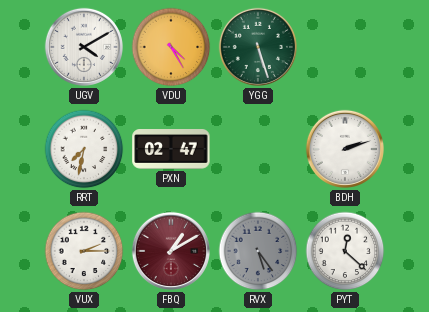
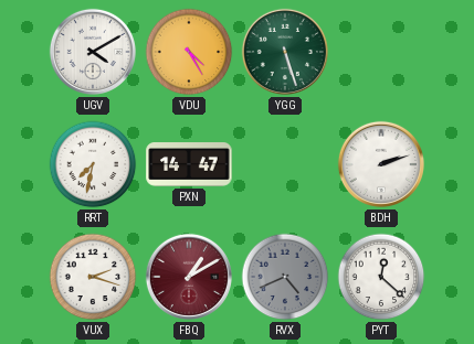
PXN: 02:47 -> 14:47
VUX: 2:15 -> 2:18
RVX: 5:24 -> 4:41
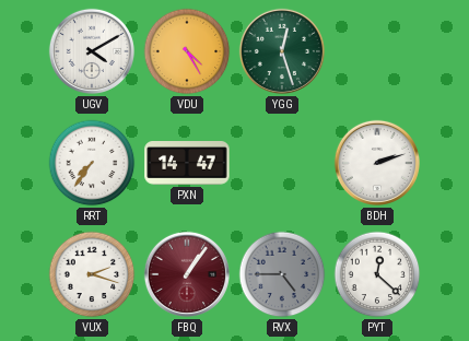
YGG: 5:27 -> 12:27
RRT: 7:32 -> 7:36
FBQ: 1:10 -> 1:06
RVX: 4:41 -> 4:45
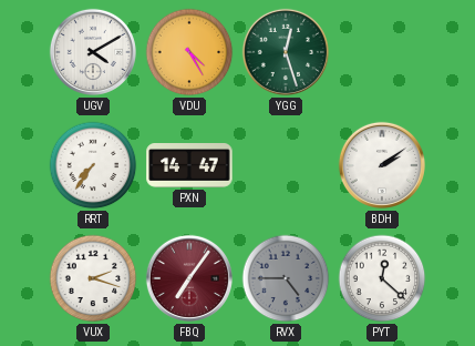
BDH: 2:12 -> 2:09
FBQ: 1:06 -> 7:06
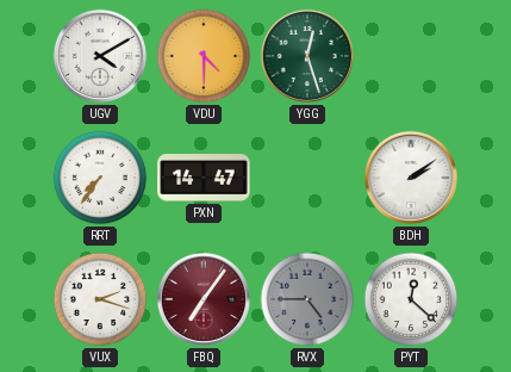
VDU: 4:25 -> 4:30
